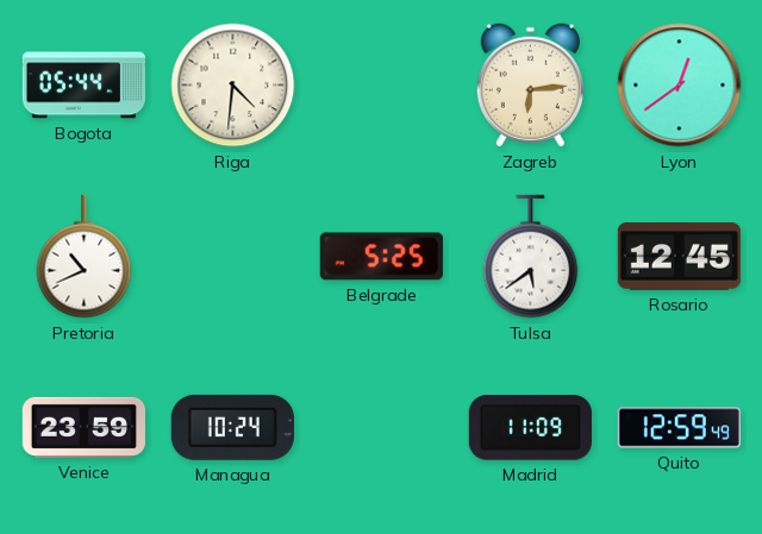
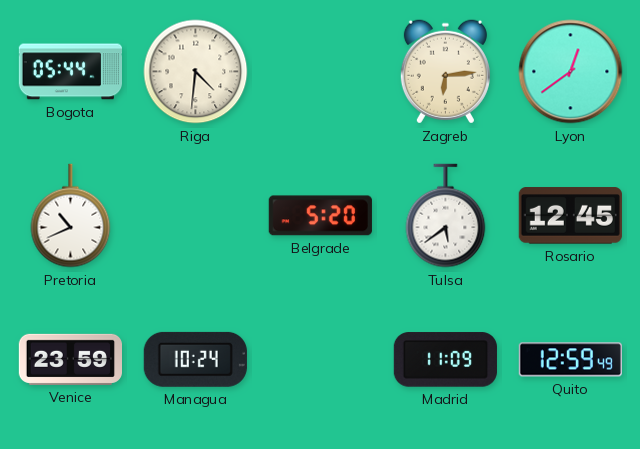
Belgrade: 5:25 -> 5:20
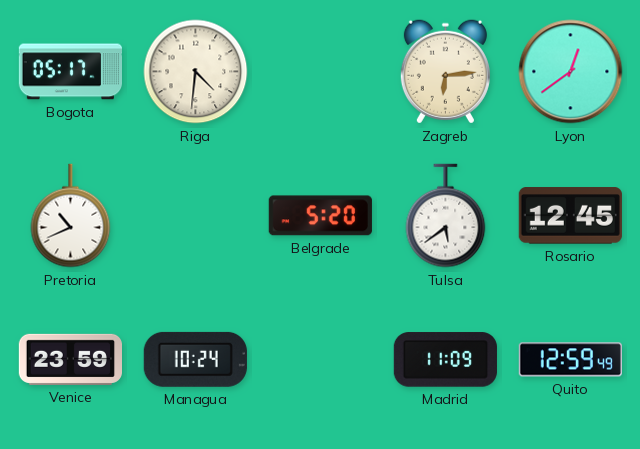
Bogota: 05:44 -> 05:17
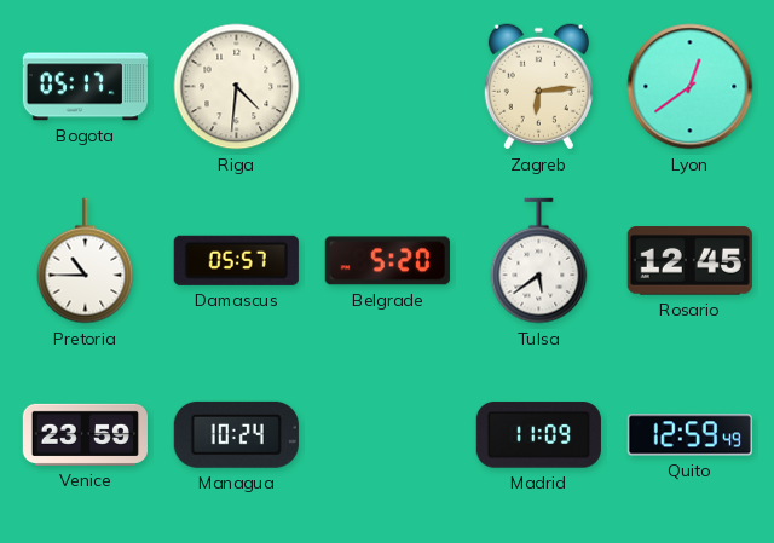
Pretoria: 10:41 -> 10:45
Damascus: none -> 05:57
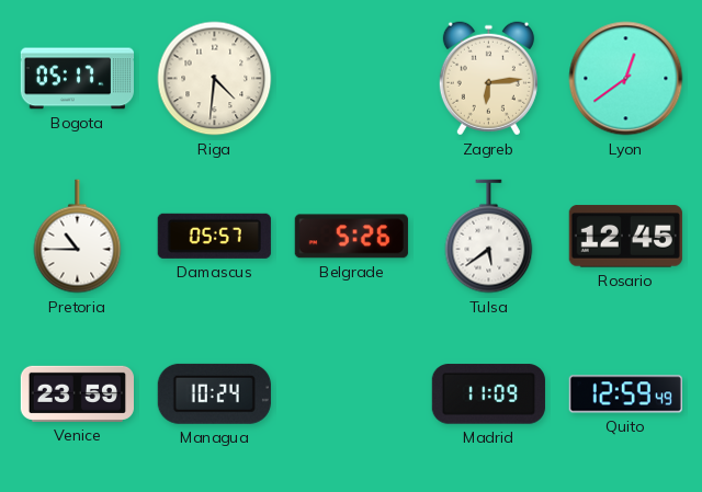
Belgrade: 5:20 -> 5:26
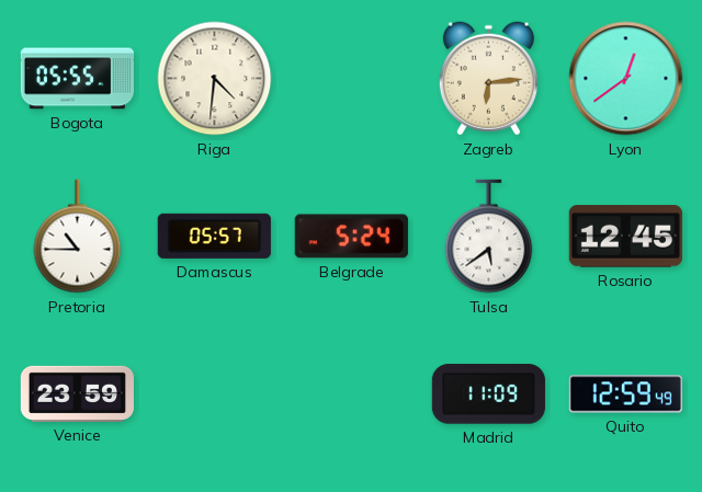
Bogota: 05:17 -> 05:55
Belgrade: 5:26 -> 5:24
Managua: 10:24 -> none
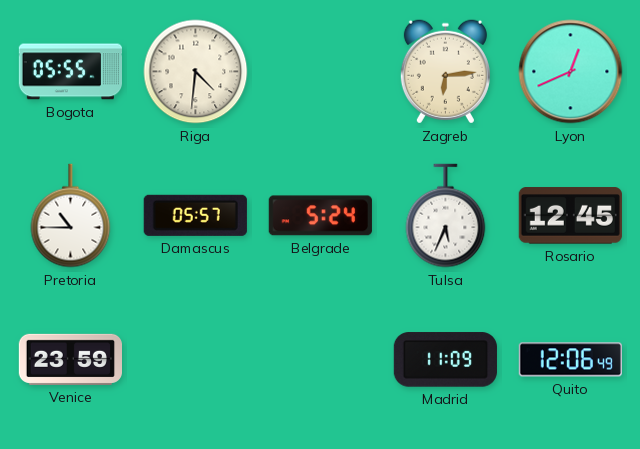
Lyon: 12:39 -> 12:41
Tulsa: 5:39 -> 5:34
Quito: 12:59 -> 12:06
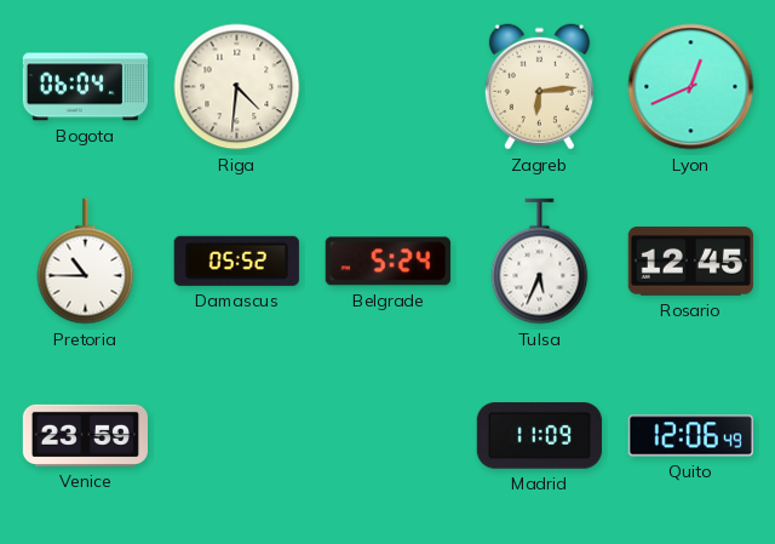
Bogota: 05:55 -> 06:04
Damascus: 05:57 -> 05:52
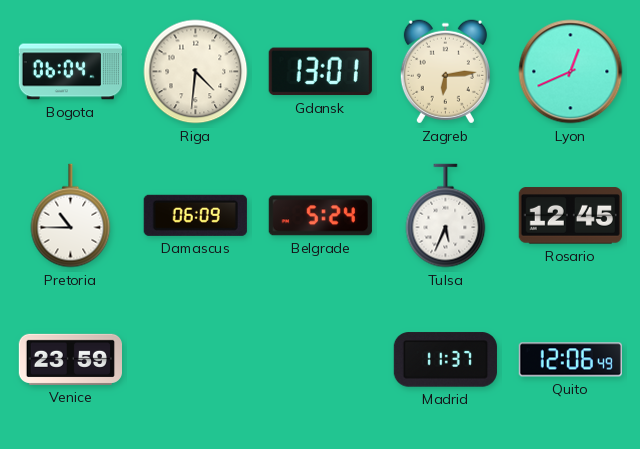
Gdansk: none -> 13:01
Damascus: 05:52 -> 06:09
Madrid: 11:09 -> 11:37
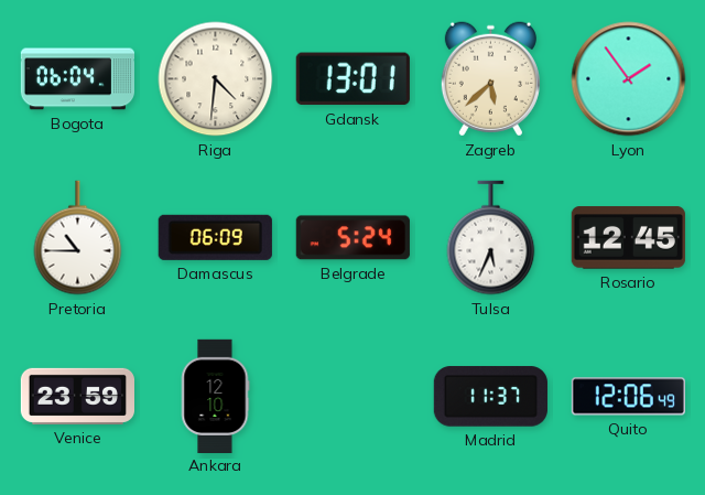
Zagreb: 6:14 -> 5:38
Lyon: 12:41 -> 1:54
Ankara: none -> 12:10
